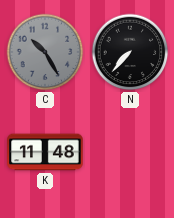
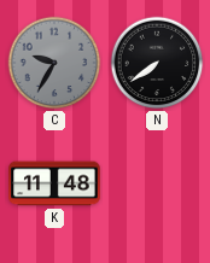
C: 10:25 -> 9:35
N: 7:37 -> 7:39
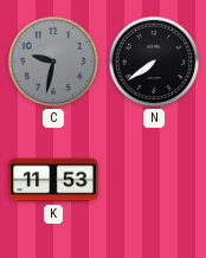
C: 9:35 -> 9:32
K: 11:48 -> 11:53
